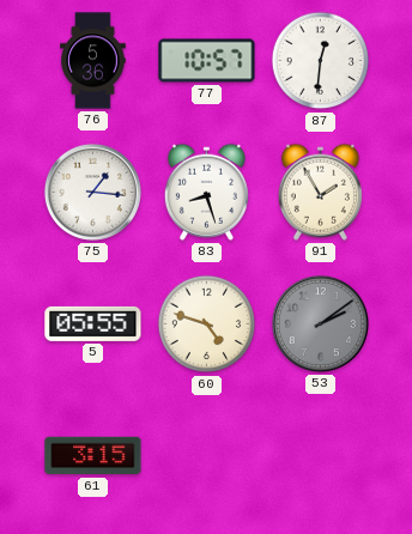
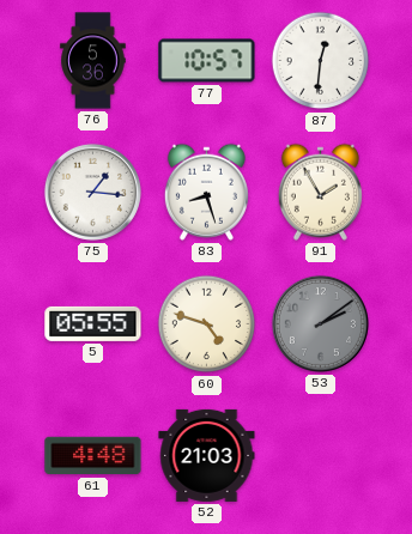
61: 3:15 -> 4:48
52: none -> 21:03
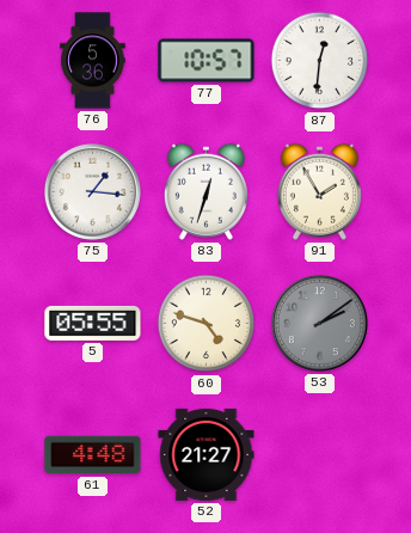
83: 8:27 -> 12:33
52: 21:03 -> 21:27
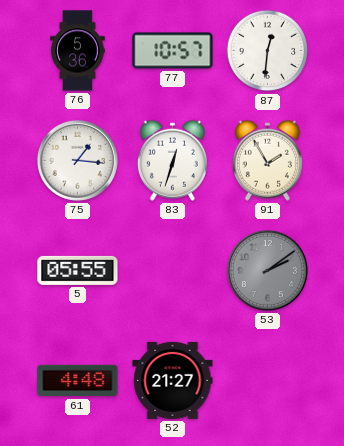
60: 4:48 -> none
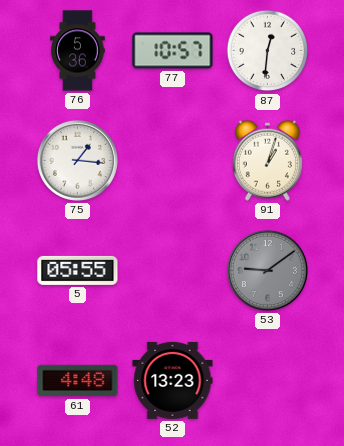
83: 12:33 -> none
91: 1:55 -> 1:03
53: 2:09 -> 9:09
52: 21:27 -> 13:23
